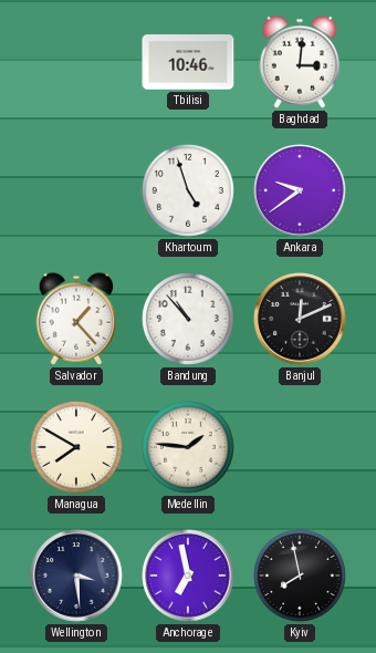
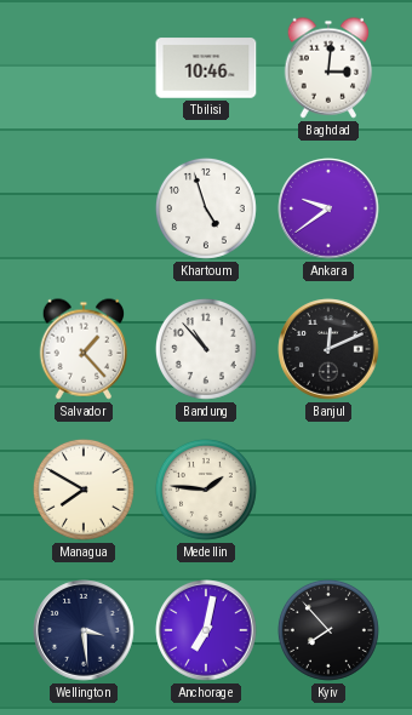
Anchorage: 6:58 -> 7:02
Kyiv: 7:58 -> 7:53
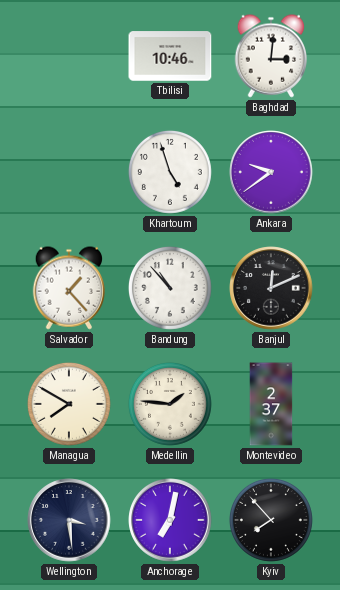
Montevideo: none -> 2:37
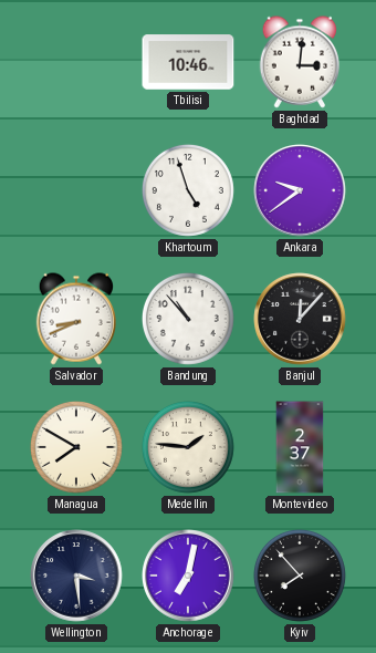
Salvador: 1:23 -> 8:41
Banjul: 12:11 -> 12:07
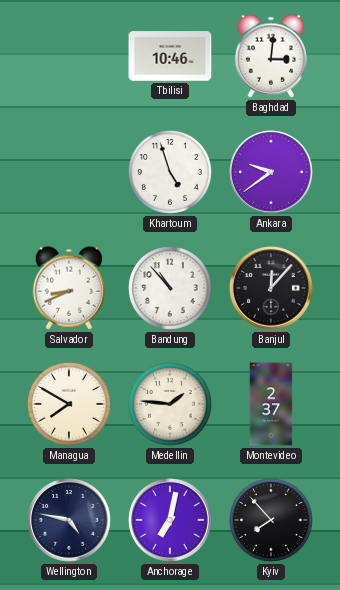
Wellington: 3:29 -> 4:47
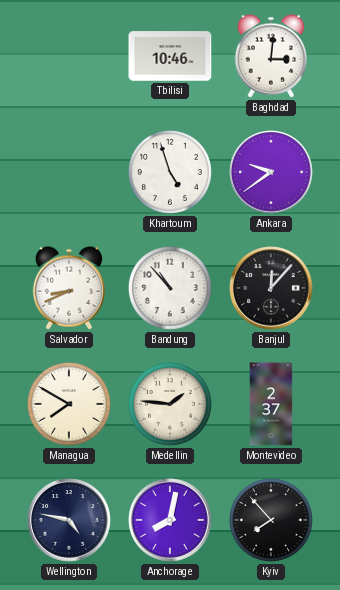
Anchorage: 7:02 -> 8:02
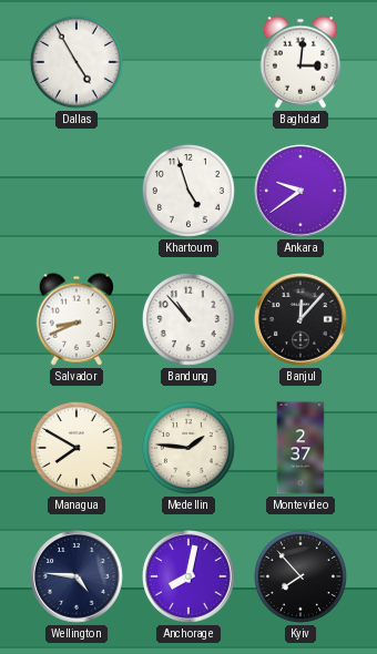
Dallas: none -> 4:55
Tbilisi: 10:46 -> none
Wellington: 4:47 -> 4:46
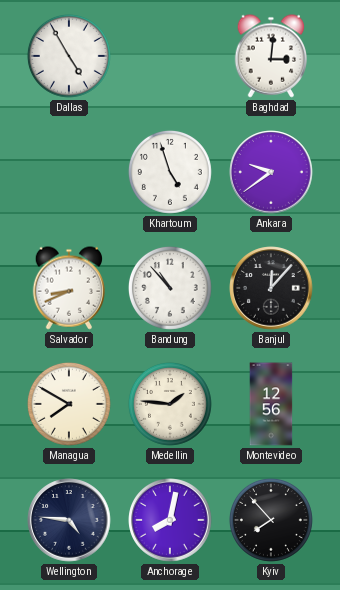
Montevideo: 2:37 -> 12:56
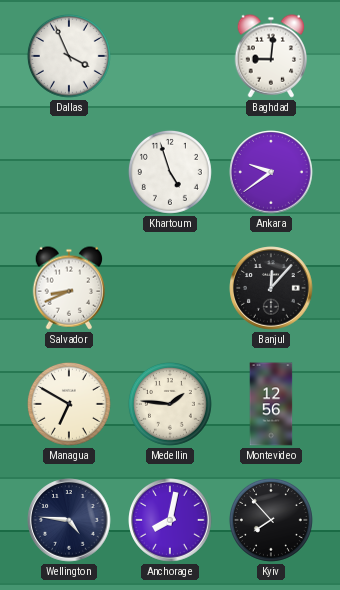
Dallas: 4:55 -> 3:56
Baghdad: 3:01 -> 9:01
Bandung: 10:53 -> none
Managua: 7:50 -> 6:50
